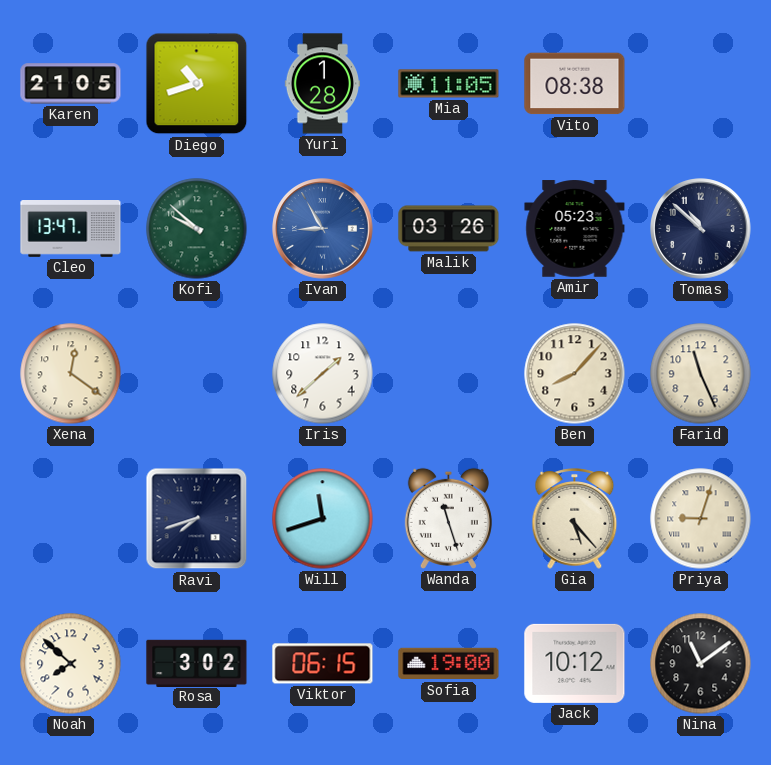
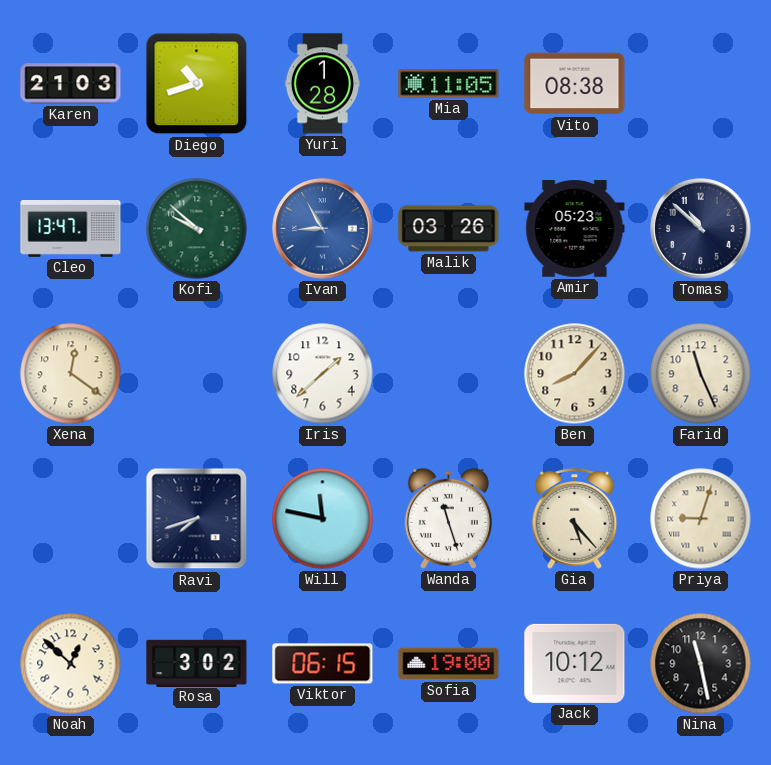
Karen: 21:05 -> 21:03
Will: 11:42 -> 11:47
Noah: 7:52 -> 12:52
Nina: 11:09 -> 11:28
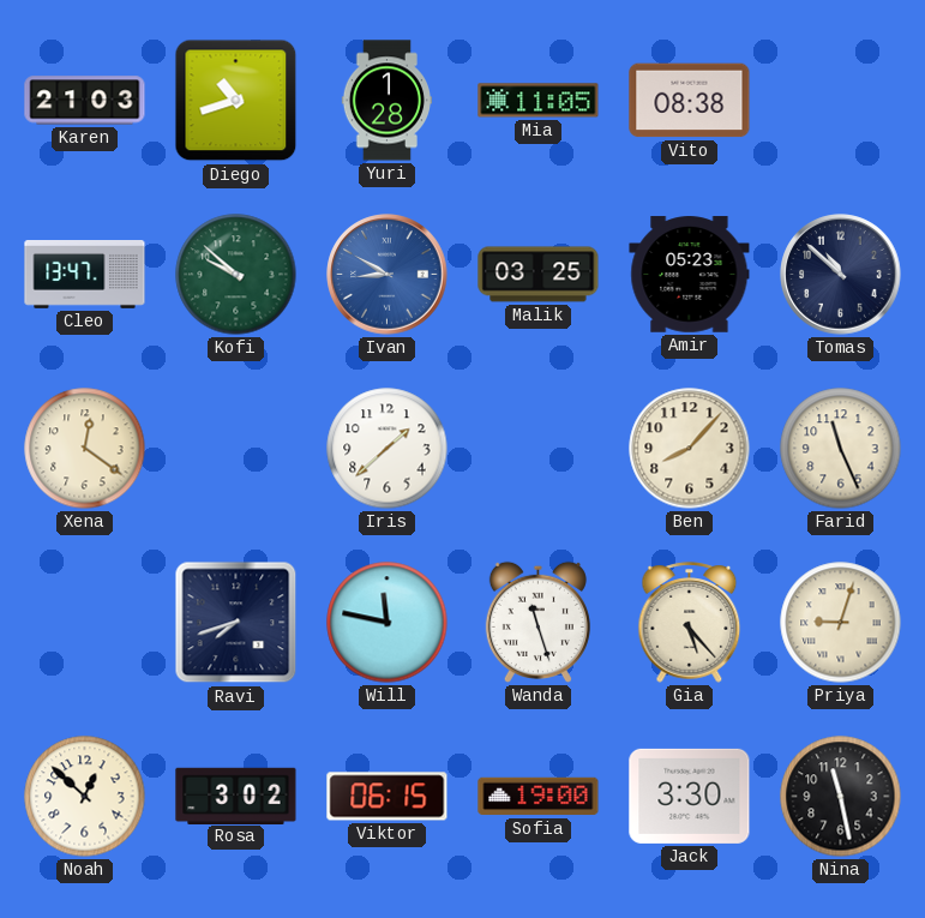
Ivan: 8:55 -> 8:50
Malik: 03:26 -> 03:25
Jack: 10:12 -> 3:30
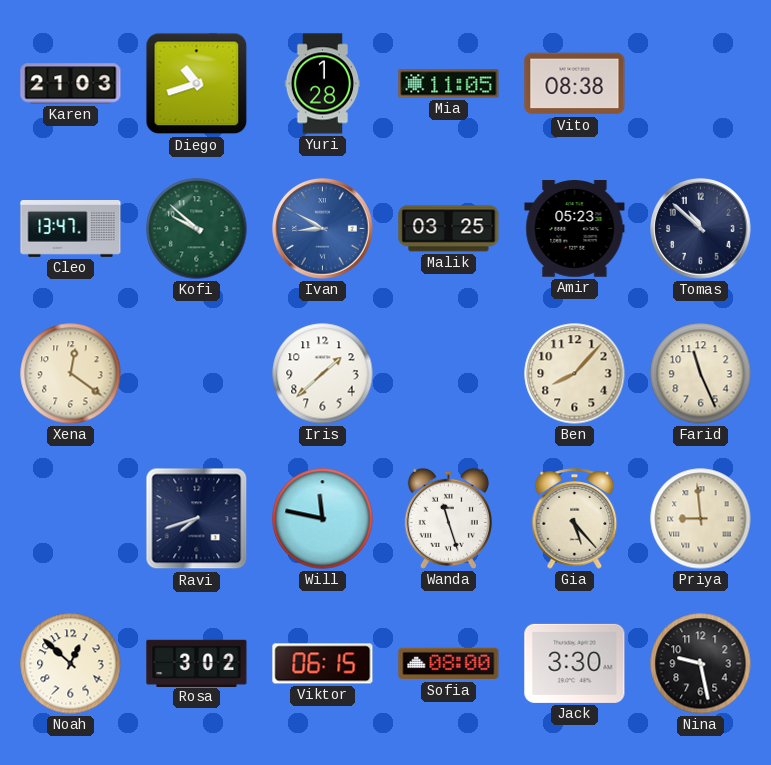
Priya: 9:03 -> 8:59
Sofia: 19:00 -> 08:00
Nina: 11:28 -> 9:28
